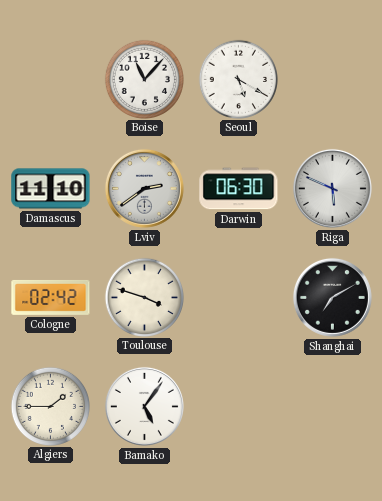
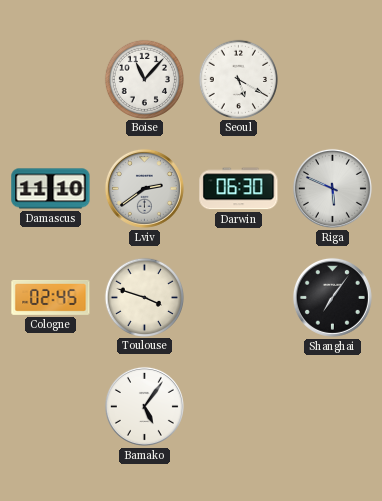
Cologne: 02:42 -> 02:45
Shanghai: 7:10 -> 7:06
Algiers: 1:45 -> none
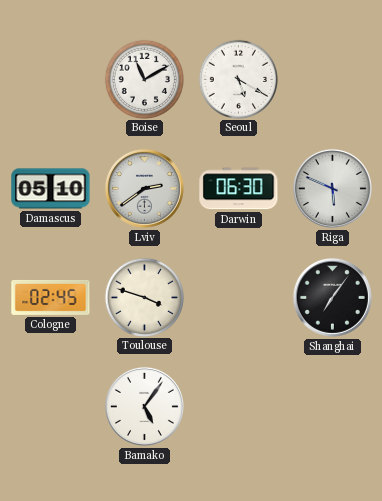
Boise: 11:07 -> 11:10
Damascus: 11:10 -> 05:10
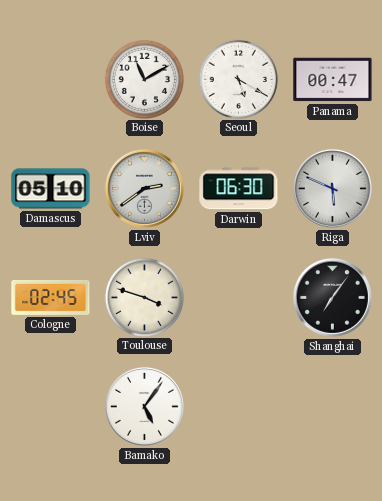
Panama: none -> 00:47
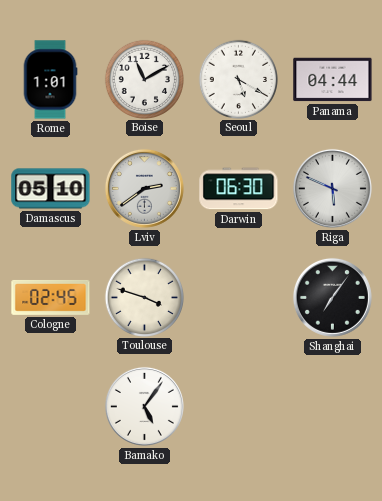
Rome: none -> 1:01
Panama: 00:47 -> 04:44
